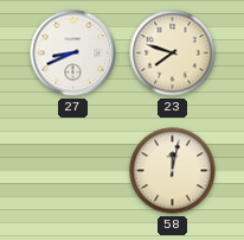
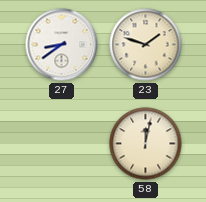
27: 8:41 -> 8:39
23: 7:48 -> 1:48
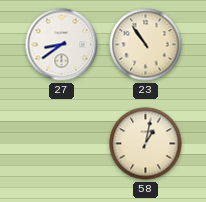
23: 1:48 -> 10:54
58: 12:02 -> 1:02
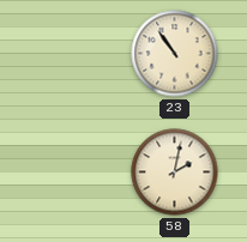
27: 8:39 -> none
58: 1:02 -> 2:02
